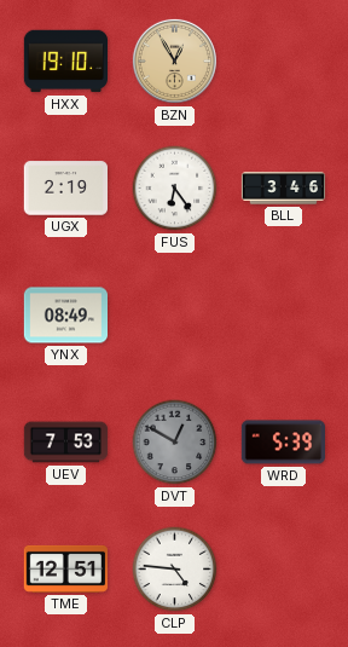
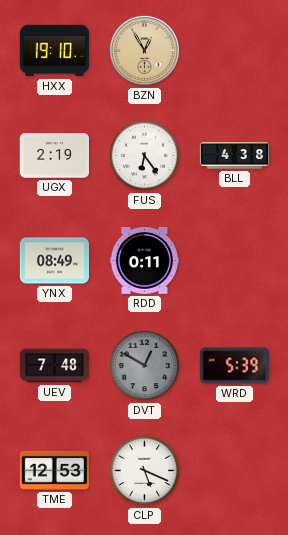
BLL: 3:46 -> 4:38
RDD: none -> 0:11
UEV: 7:53 -> 7:48
TME: 12:51 -> 12:53
CLP: 4:46 -> 5:19
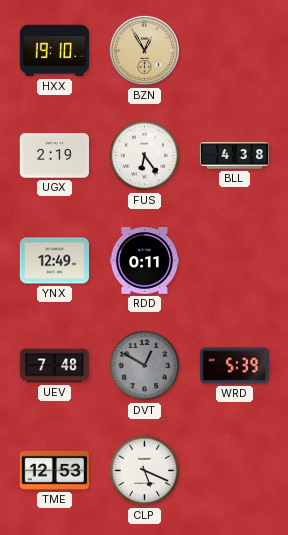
YNX: 08:49 -> 12:49
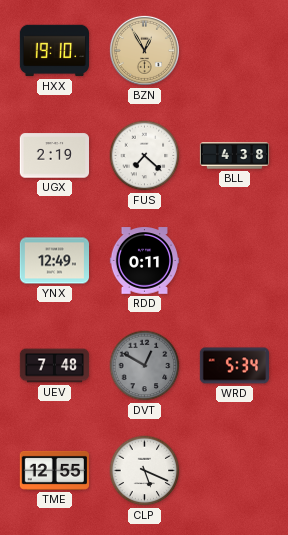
FUS: 6:24 -> 7:22
WRD: 5:39 -> 5:34
TME: 12:53 -> 12:55
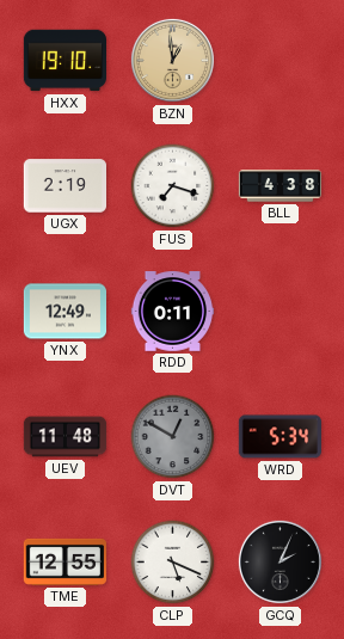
BZN: 12:55 -> 12:59
FUS: 7:22 -> 7:18
UEV: 7:48 -> 11:48
GCQ: none -> 2:04
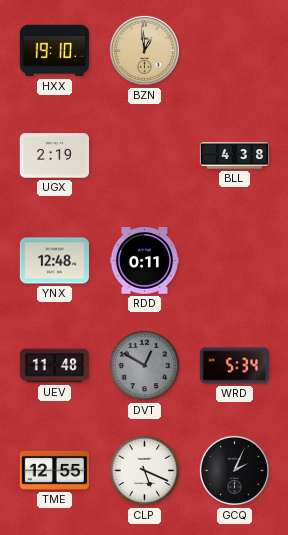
FUS: 7:18 -> none
YNX: 12:49 -> 12:48
